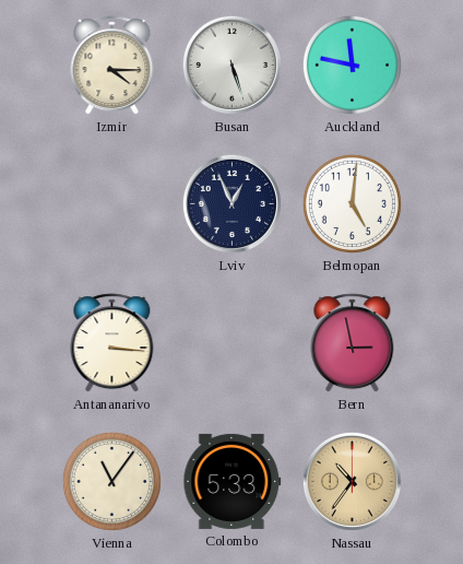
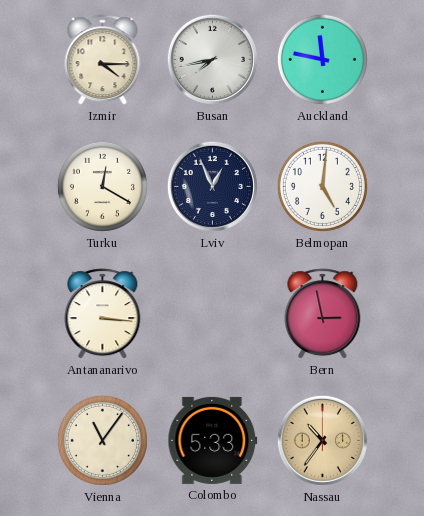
Busan: 5:27 -> 7:43
Turku: none -> 12:20
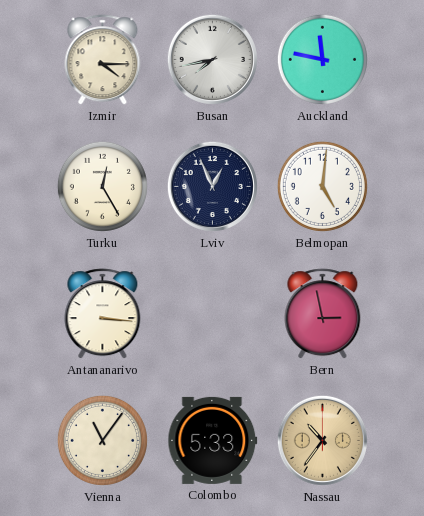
Turku: 12:20 -> 12:25
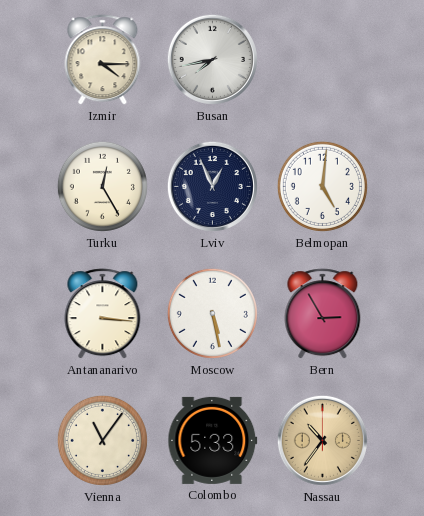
Auckland: 11:47 -> none
Moscow: none -> 5:28
Bern: 2:58 -> 2:55
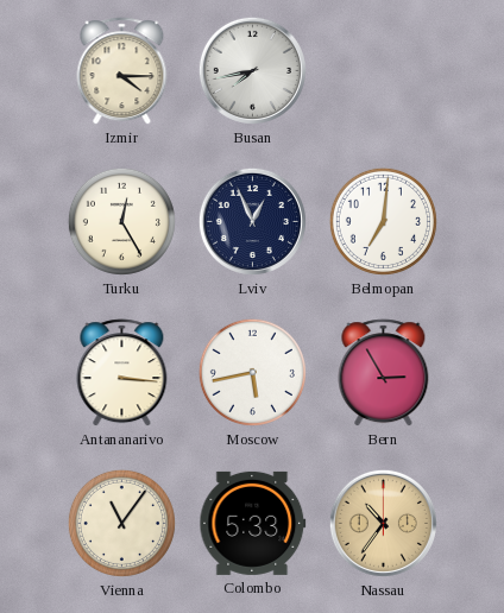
Belmopan: 5:01 -> 7:01
Moscow: 5:28 -> 5:43
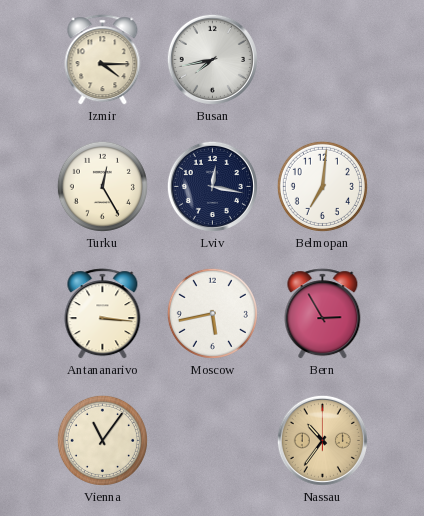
Lviv: 12:56 -> 12:17
Colombo: 5:33 -> none
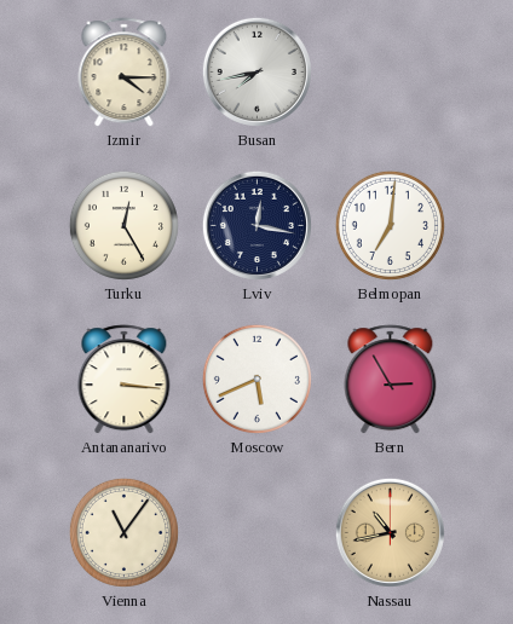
Moscow: 5:43 -> 5:41
Nassau: 10:36 -> 10:43
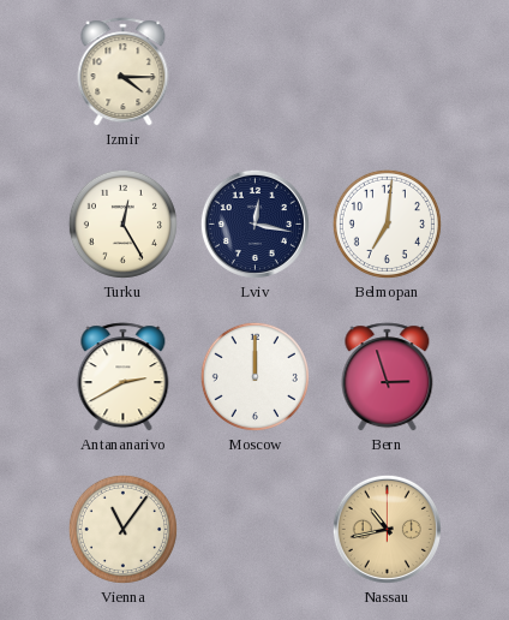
Busan: 7:43 -> none
Antananarivo: 3:16 -> 2:40
Moscow: 5:41 -> 12:00
Bern: 2:55 -> 2:57
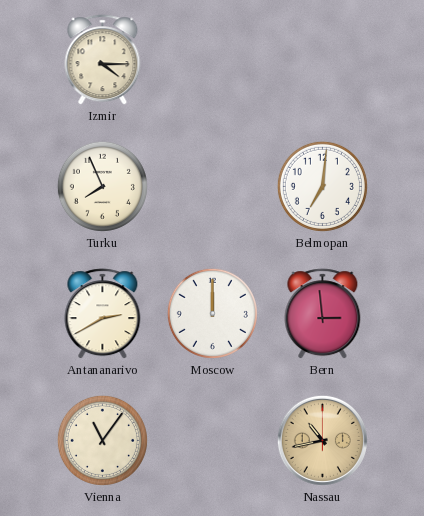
Turku: 12:25 -> 7:56
Lviv: 12:17 -> none
Bern: 2:57 -> 2:59
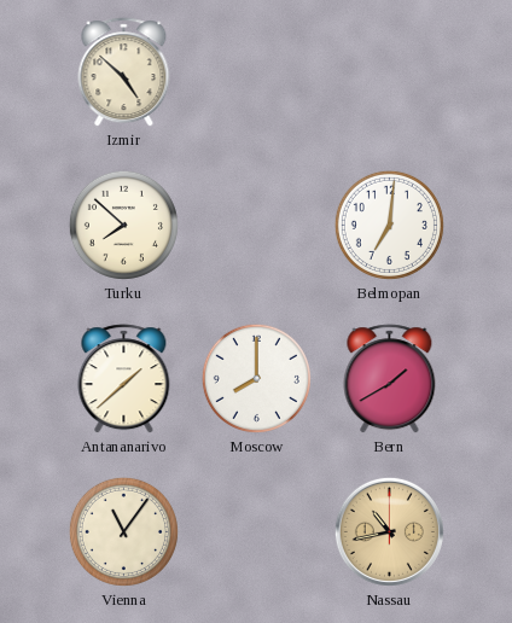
Izmir: 4:15 -> 4:52
Turku: 7:56 -> 7:52
Antananarivo: 2:40 -> 1:38
Moscow: 12:00 -> 8:00
Bern: 2:59 -> 1:40
